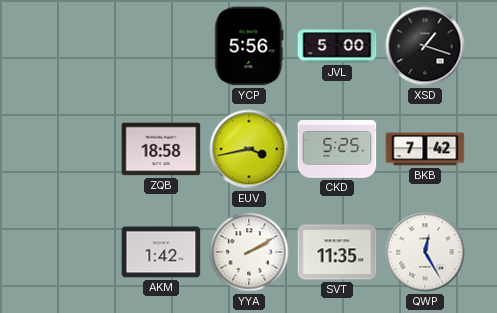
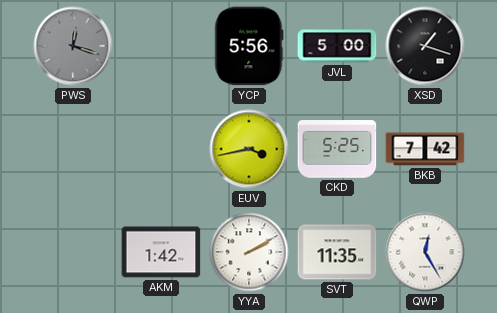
PWS: none -> 12:18
ZQB: 18:58 -> none
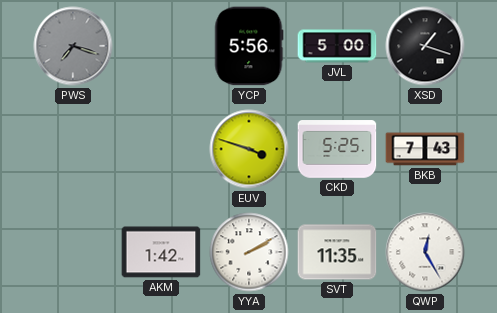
PWS: 12:18 -> 7:18
EUV: 3:43 -> 3:48
BKB: 7:42 -> 7:43
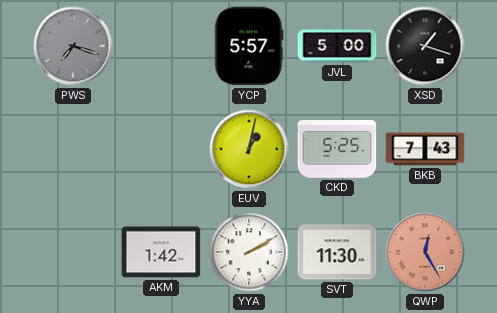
YCP: 5:56 -> 5:57
EUV: 3:48 -> 1:02
SVT: 11:35 -> 11:30
QWP dial: white -> salmon
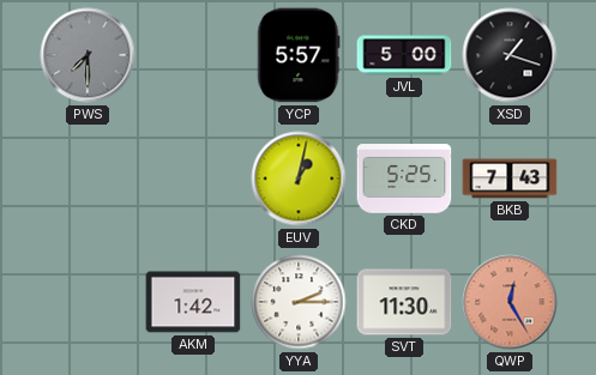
PWS: 7:18 -> 7:30
YYA: 2:10 -> 2:15
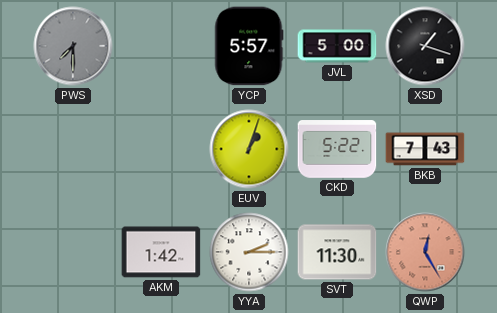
EUV: 1:02 -> 1:03
CKD: 5:25 -> 5:22
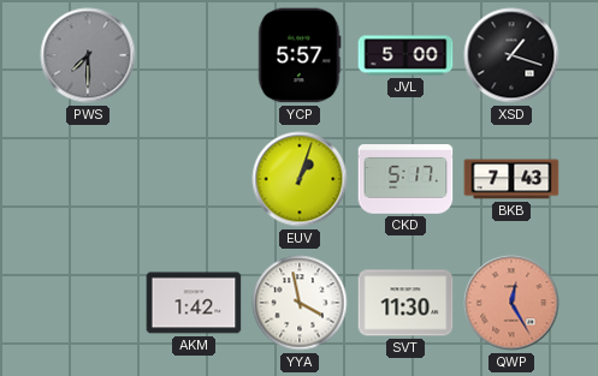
CKD: 5:22 -> 5:17
YYA: 2:15 -> 3:58
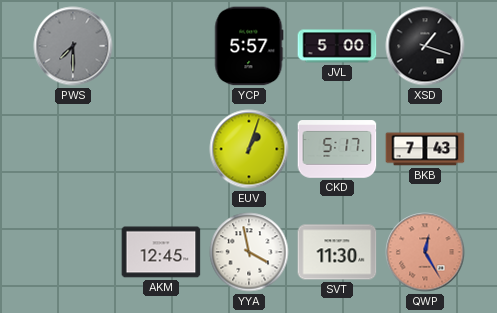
AKM: 1:42 -> 12:45
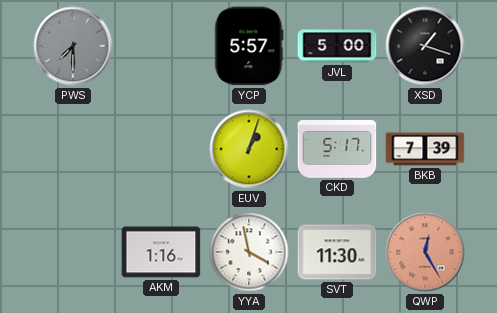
BKB: 7:43 -> 7:39
AKM: 12:45 -> 1:16
